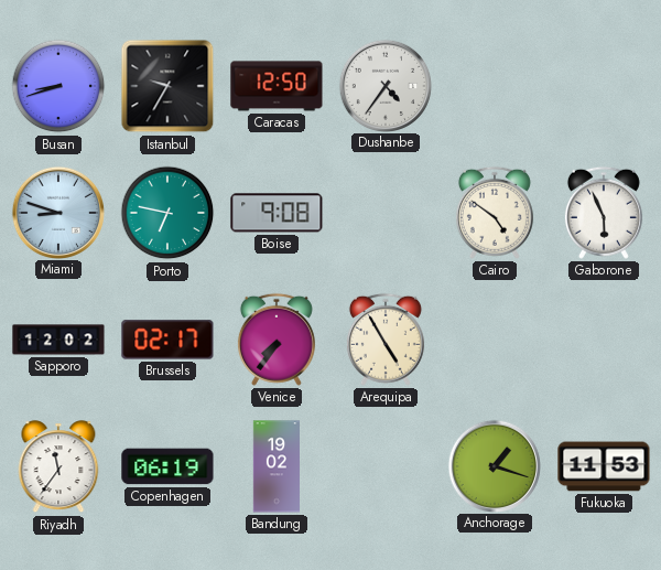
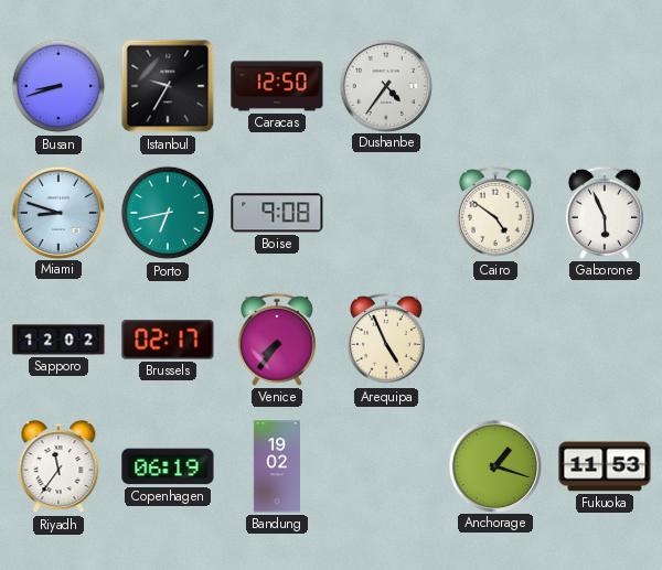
Porto: 6:47 -> 6:43
Arequipa: 4:55 -> 4:56
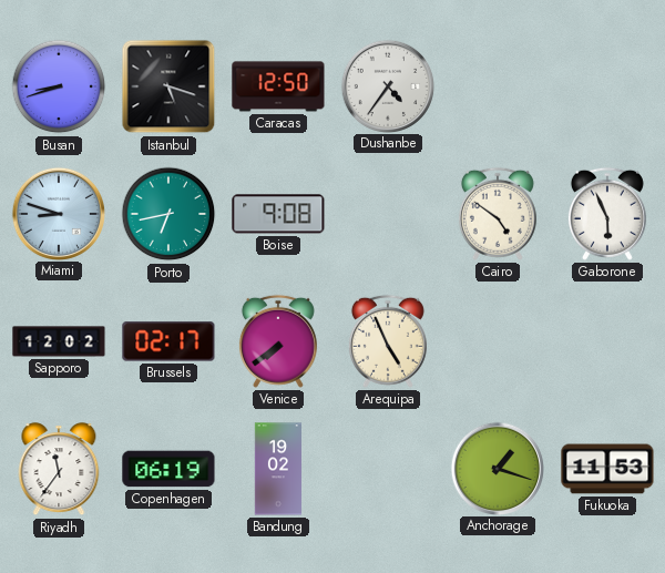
Istanbul: 9:35 -> 5:18
Venice: 7:36 -> 7:39
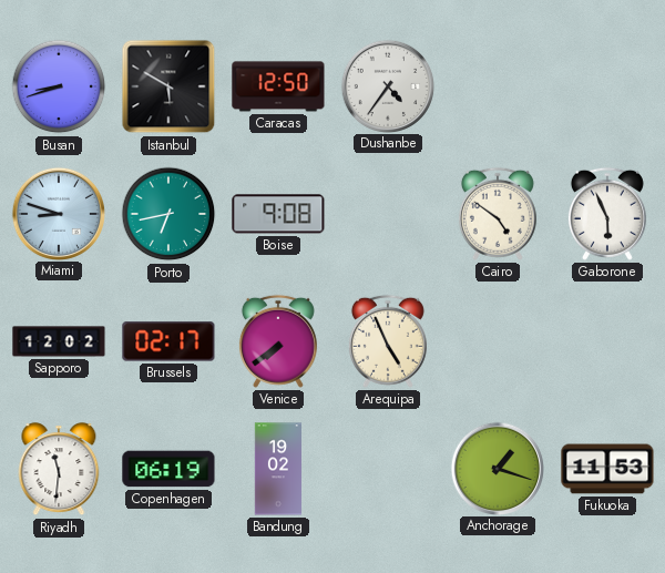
Istanbul: 5:18 -> 5:50
Riyadh: 11:36 -> 11:31
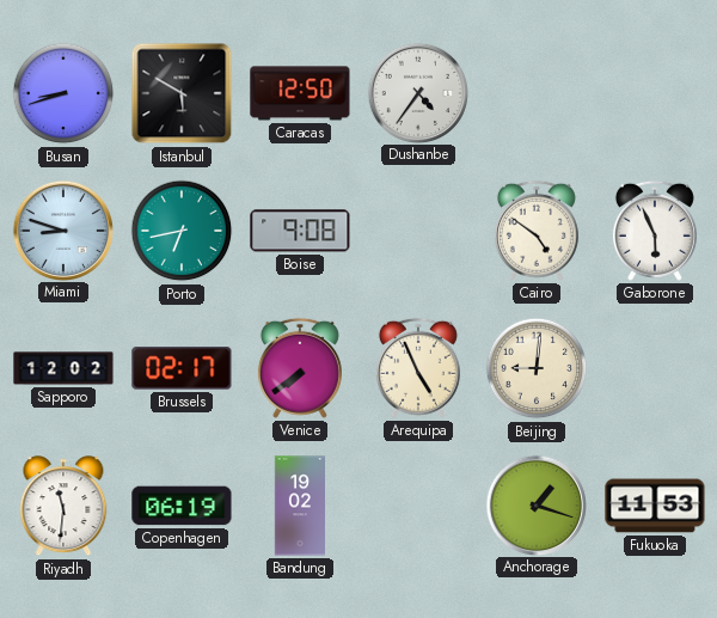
Beijing: none -> 9:01
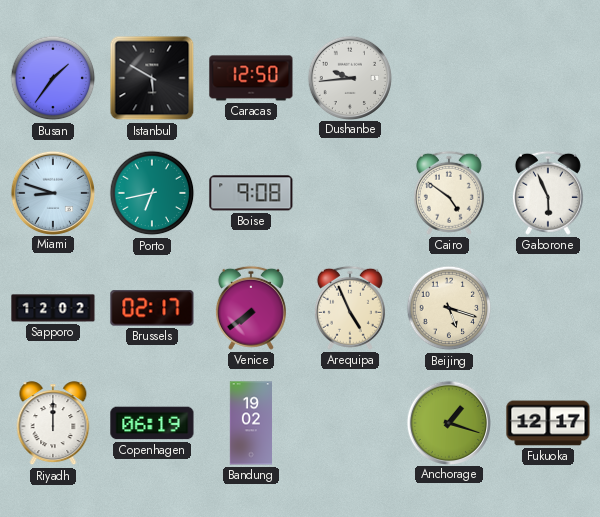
Busan: 8:42 -> 1:36
Dushanbe: 4:36 -> 9:44
Beijing: 9:01 -> 5:18
Riyadh: 11:31 -> 12:00
Fukuoka: 11:53 -> 12:17
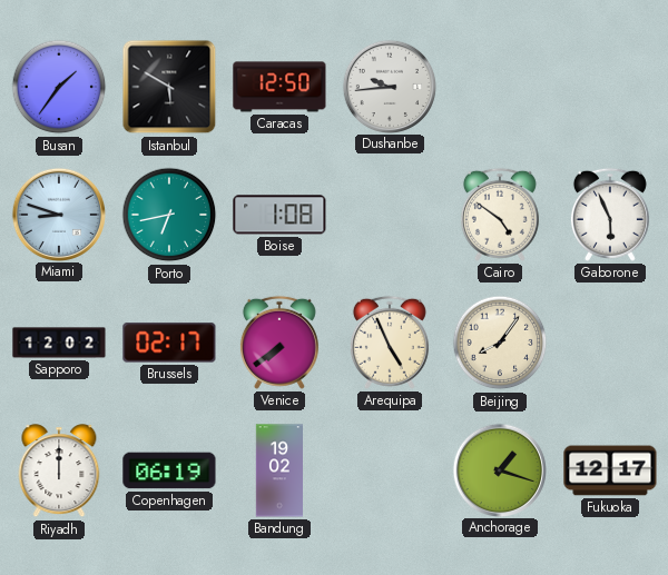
Boise: 9:08 -> 1:08
Beijing: 5:18 -> 8:06
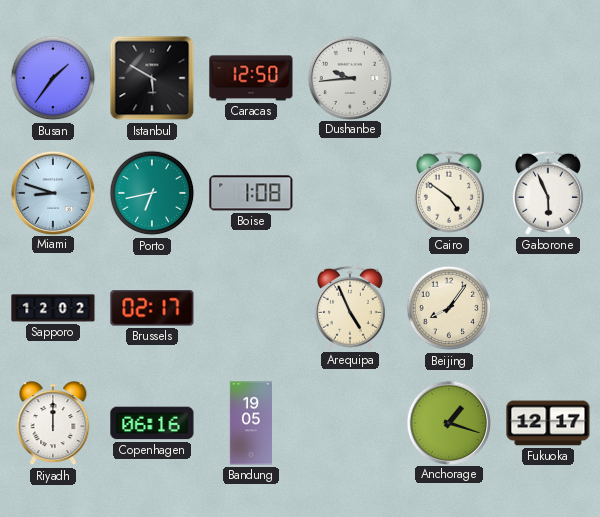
Venice: 7:39 -> none
Copenhagen: 06:19 -> 06:16
Bandung: 19:02 -> 19:05
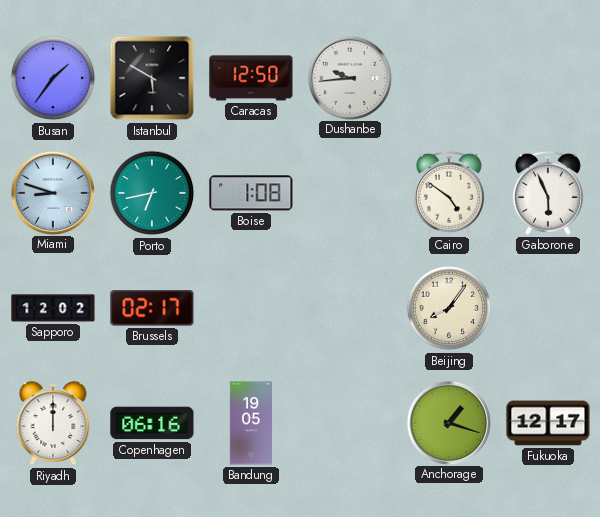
Arequipa: 4:56 -> none
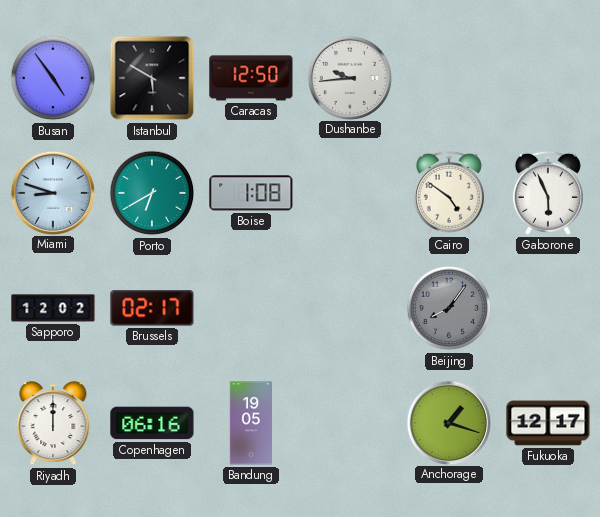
Busan: 1:36 -> 4:54
Porto: 6:43 -> 6:40
Beijing dial: cream -> grey
